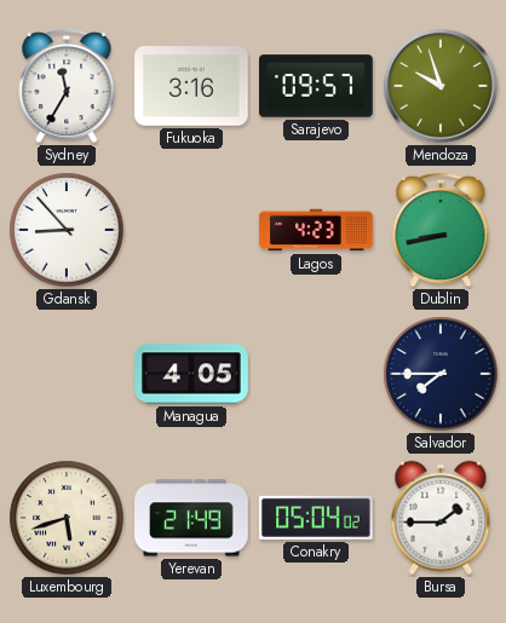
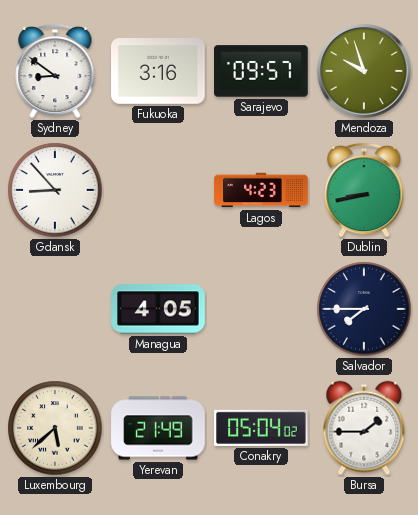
Sydney: 11:35 -> 8:51
Luxembourg: 5:42 -> 5:38
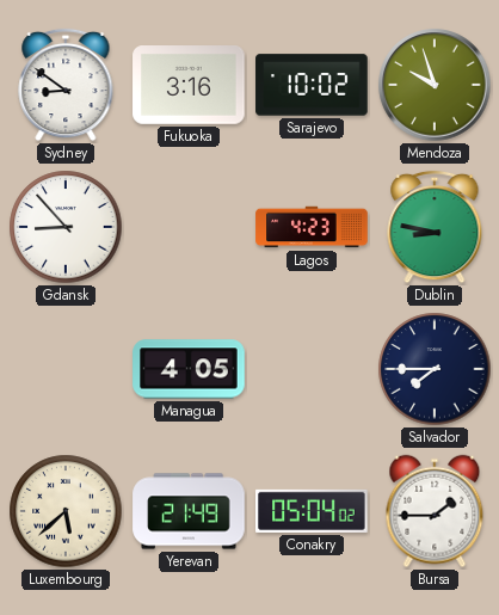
Sarajevo: 09:57 -> 10:02
Dublin: 8:43 -> 8:47
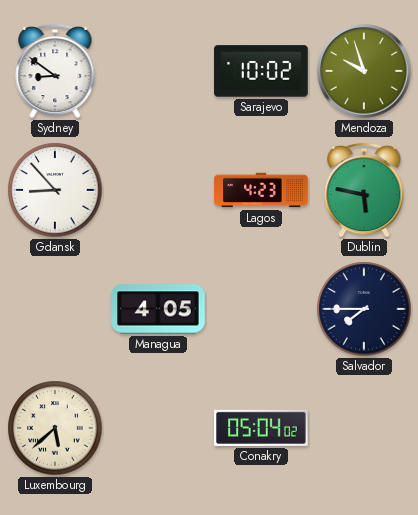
Fukuoka: 3:16 -> none
Dublin: 8:47 -> 5:47
Yerevan: 21:49 -> none
Bursa: 1:45 -> none
